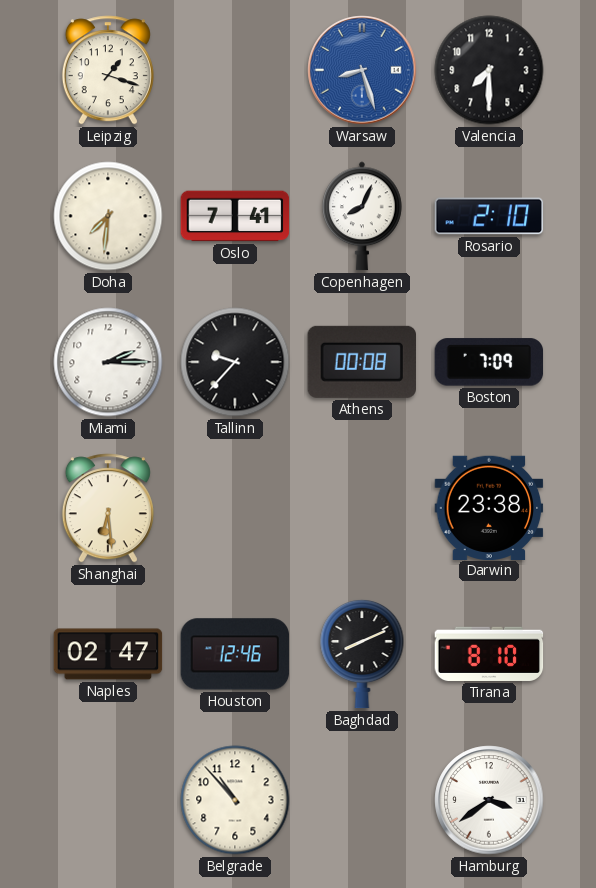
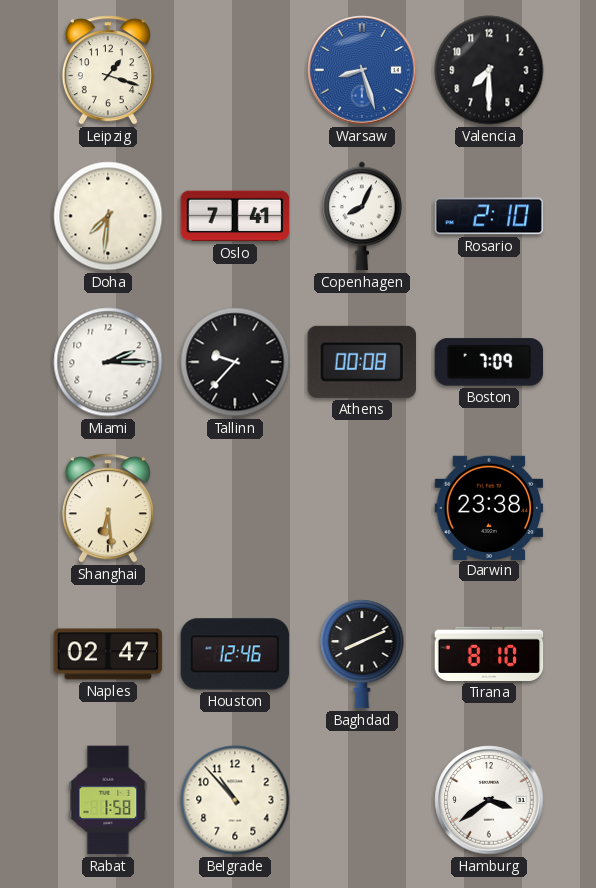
Rabat: none -> 1:58
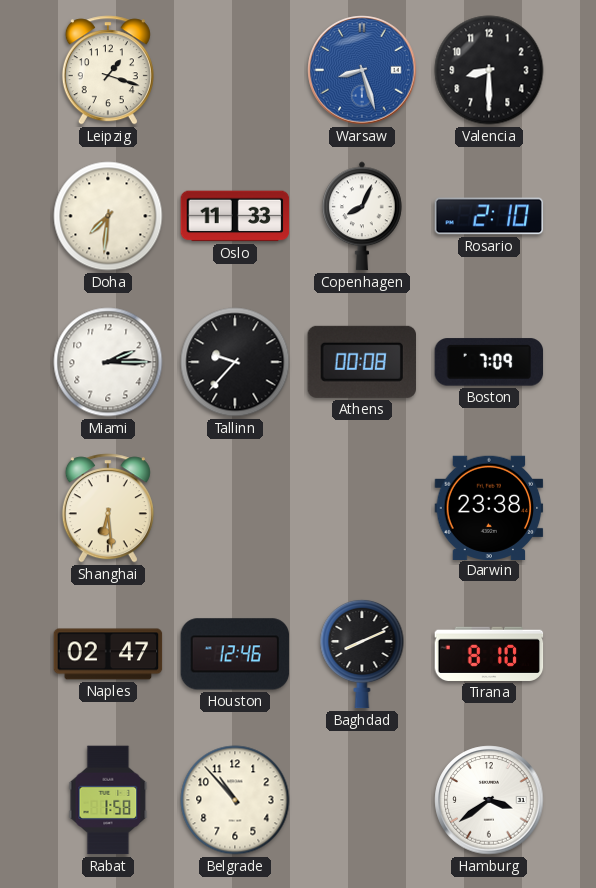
Valencia: 7:30 -> 8:30
Oslo: 7:41 -> 11:33
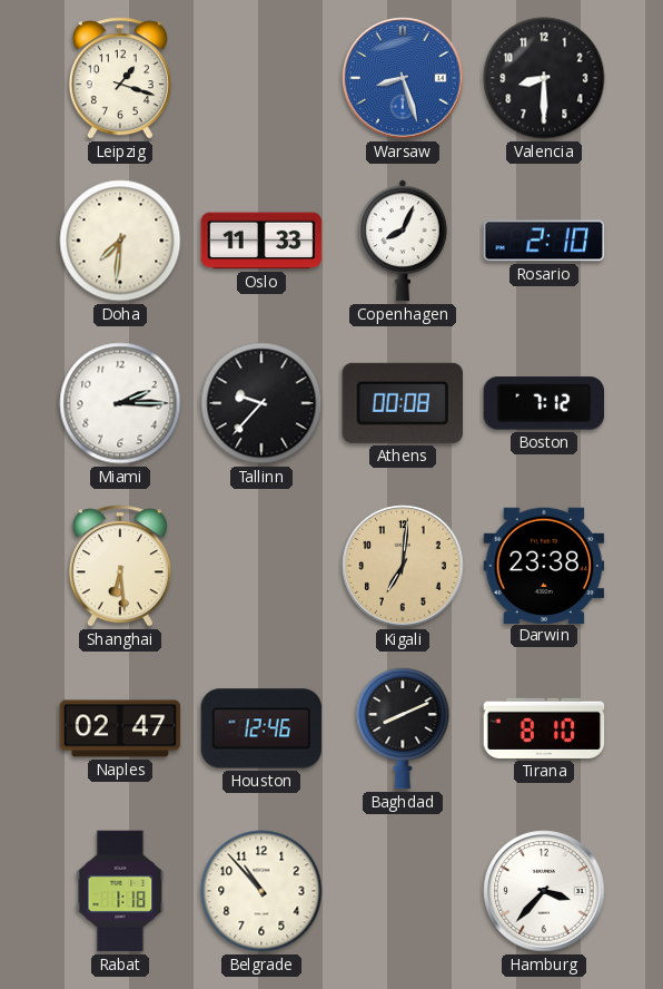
Boston: 7:09 -> 7:12
Kigali: none -> 7:01
Rabat: 1:58 -> 1:18
Hamburg: 3:39 -> 3:37
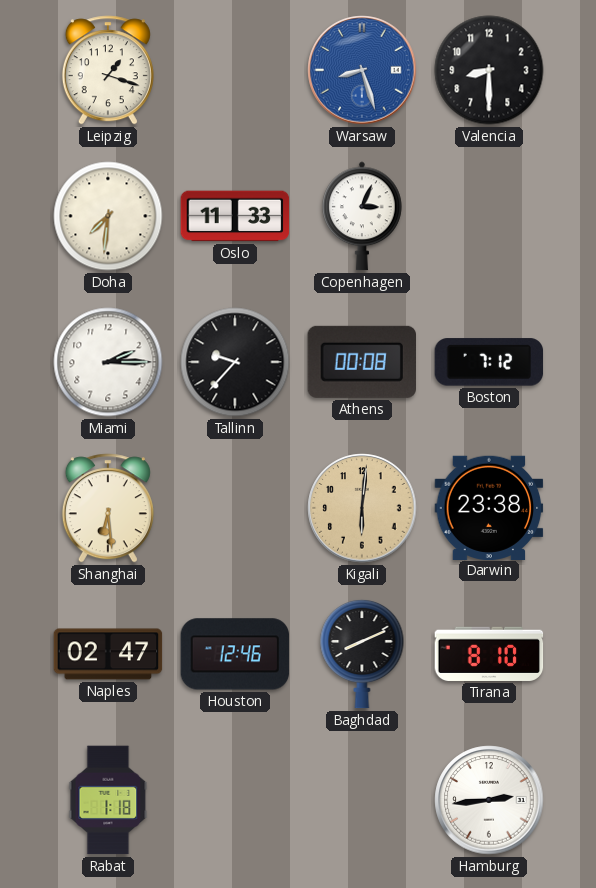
Copenhagen: 8:04 -> 3:04
Rosario: 2:10 -> none
Kigali: 7:01 -> 6:01
Belgrade: 10:53 -> none
Hamburg: 3:37 -> 2:44
